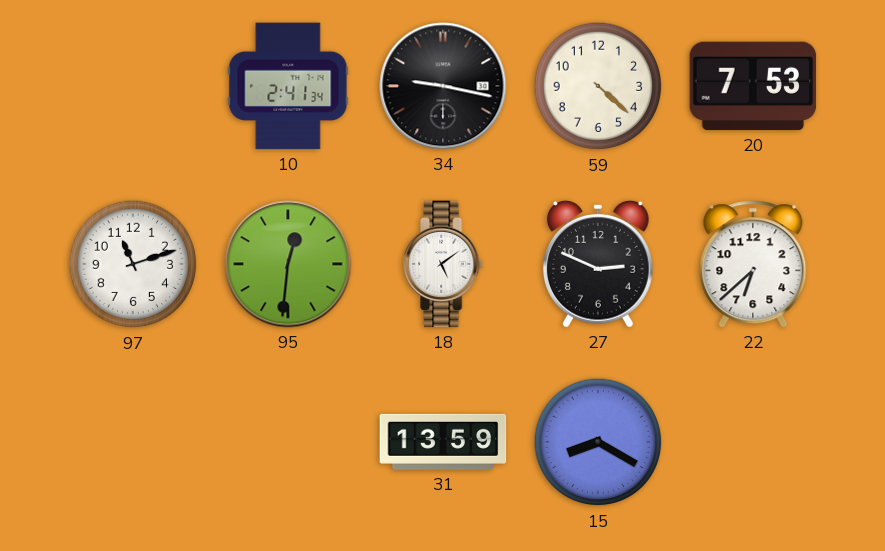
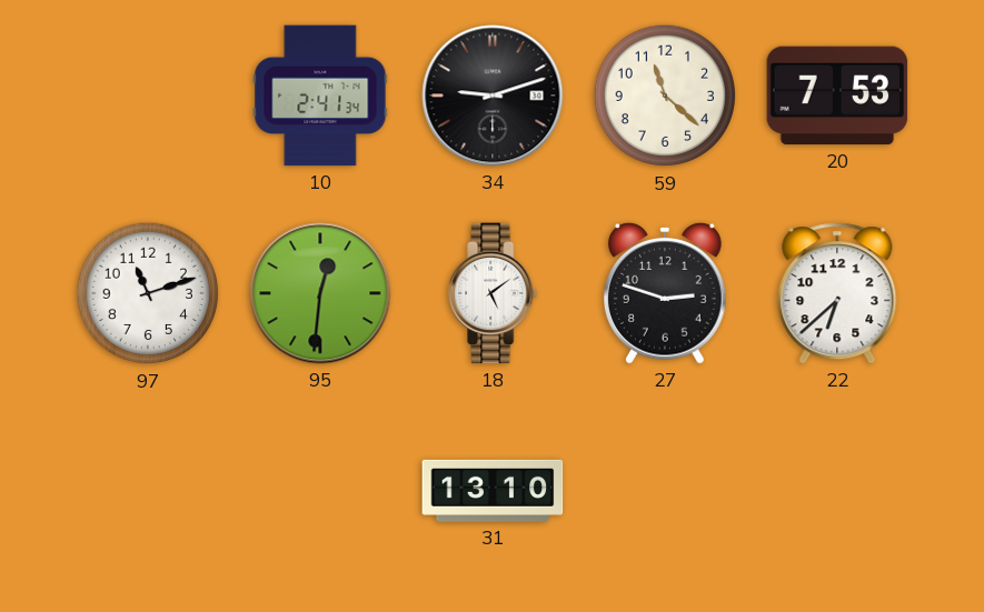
34: 9:17 -> 9:12
59: 4:22 -> 11:22
27: 2:49 -> 2:48
31: 13:59 -> 13:10
15: 8:20 -> none
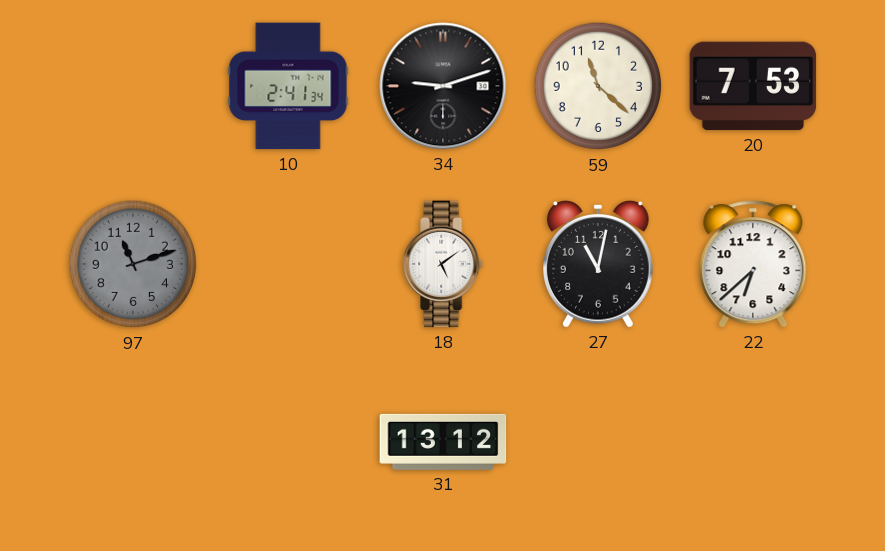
97 dial: white -> grey
95: 12:31 -> none
27: 2:48 -> 11:02
31: 13:10 -> 13:12
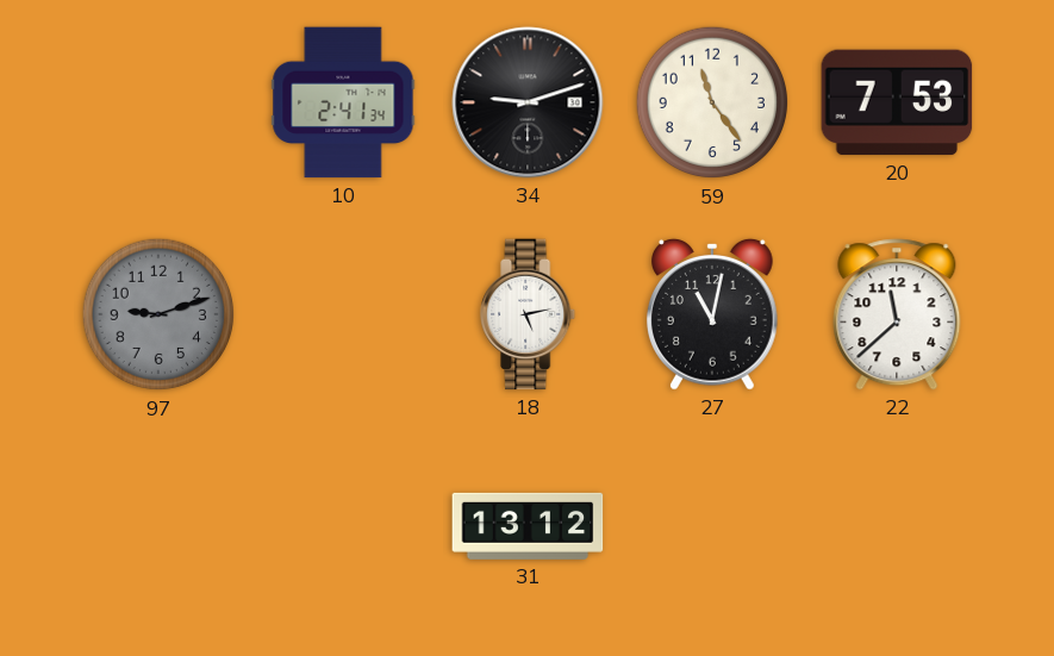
59: 11:22 -> 11:24
97: 11:12 -> 9:12
18: 5:09 -> 5:13
22: 6:38 -> 11:38
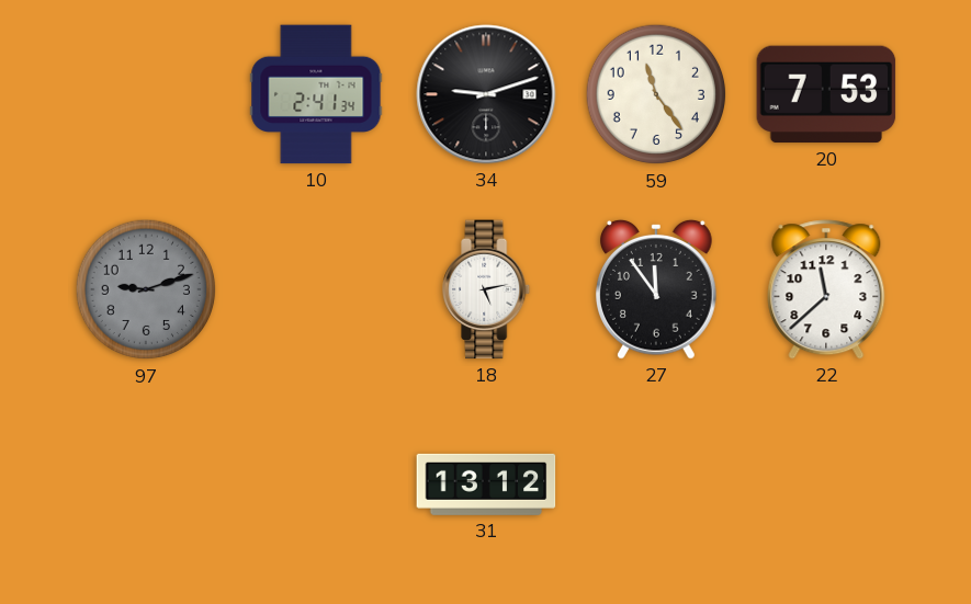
27: 11:02 -> 11:54
